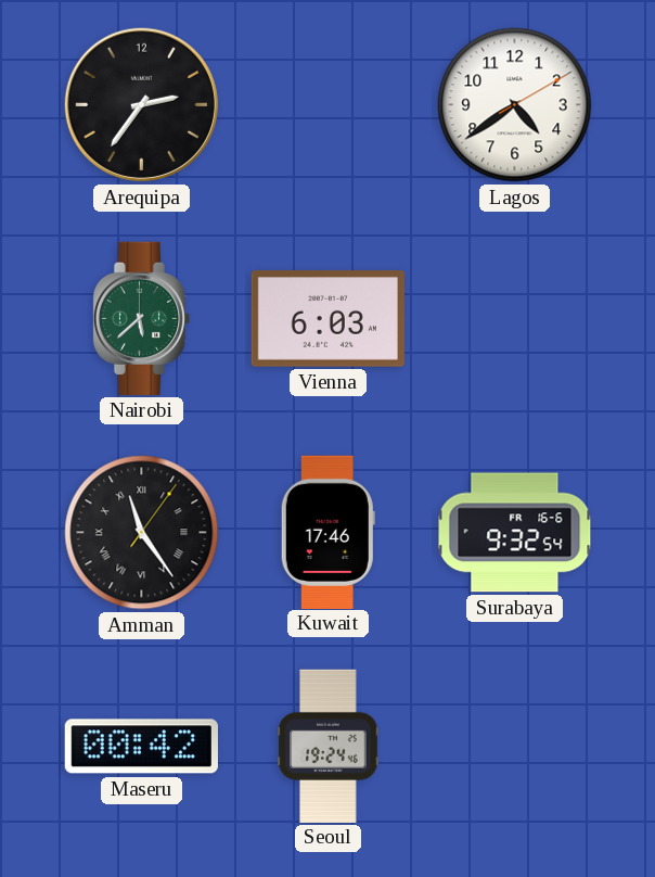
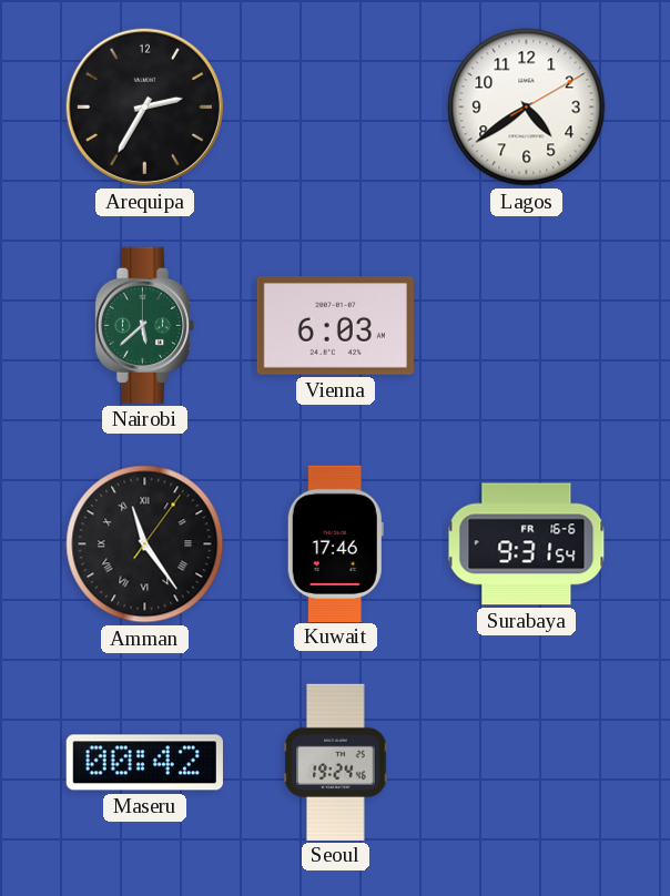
Arequipa: 2:36 -> 2:35
Surabaya: 9:32 -> 9:31
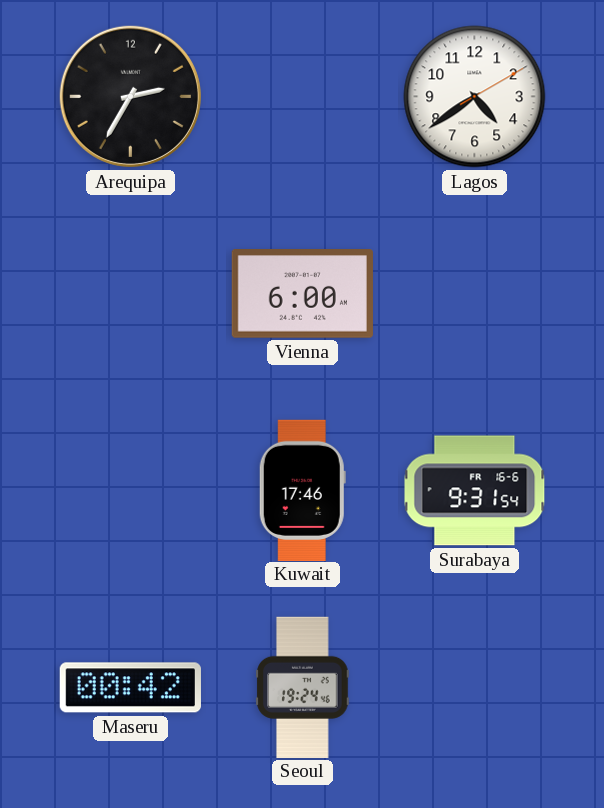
Nairobi: 5:38 -> none
Vienna: 6:03 -> 6:00
Amman: 11:24 -> none
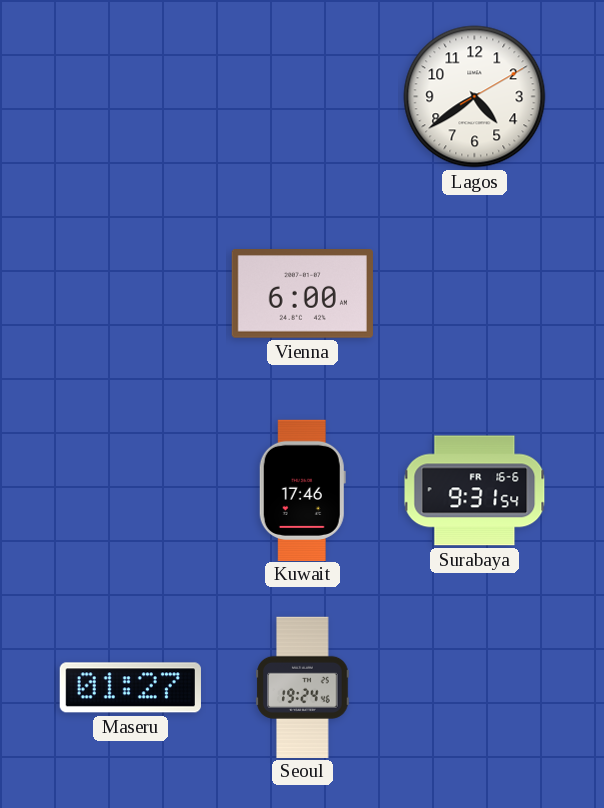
Arequipa: 2:35 -> none
Maseru: 00:42 -> 01:27
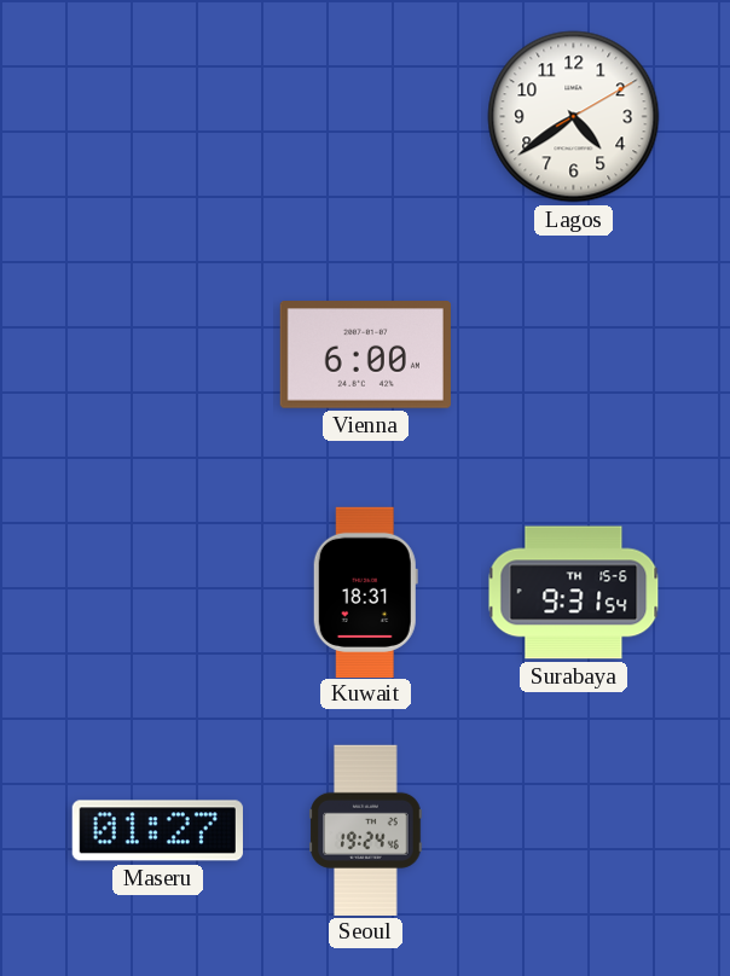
Kuwait: 17:46 -> 18:31
Surabaya date: FR 16-6 -> TH 15-6
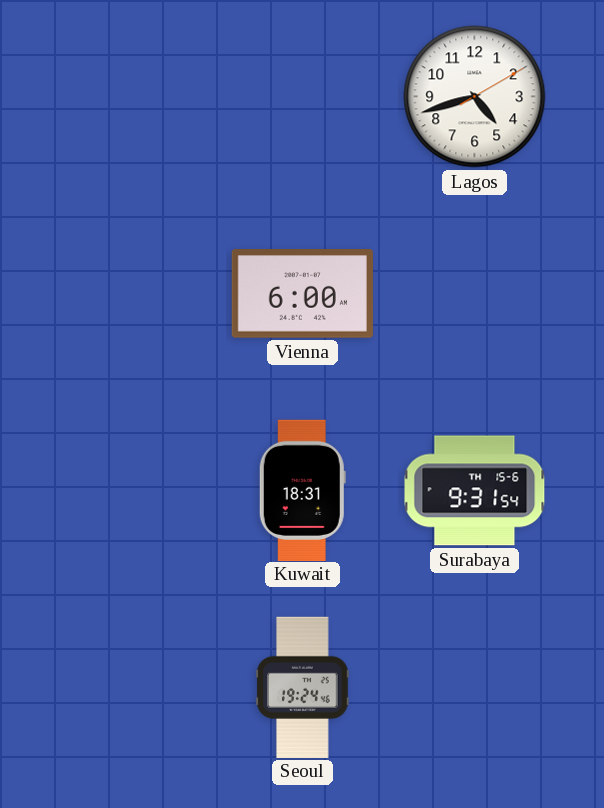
Lagos: 4:39 -> 4:42
Maseru: 01:27 -> none
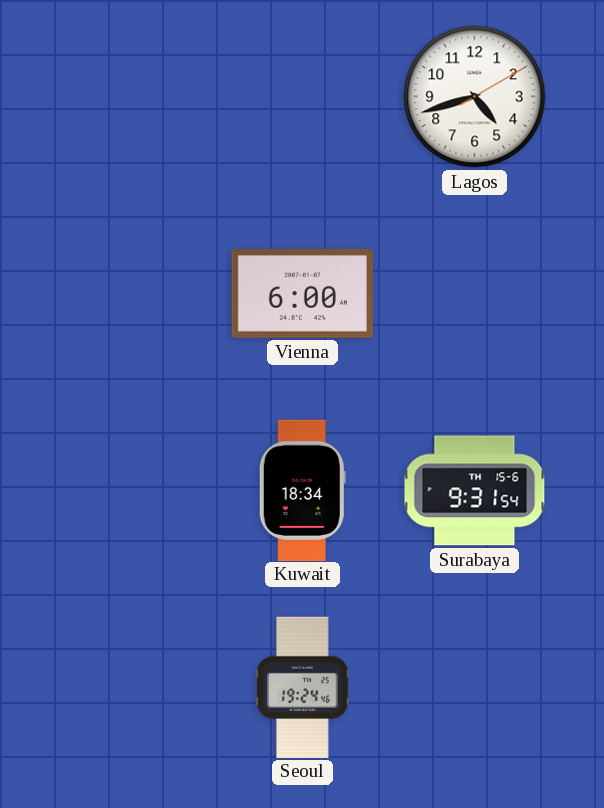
Kuwait: 18:31 -> 18:34
